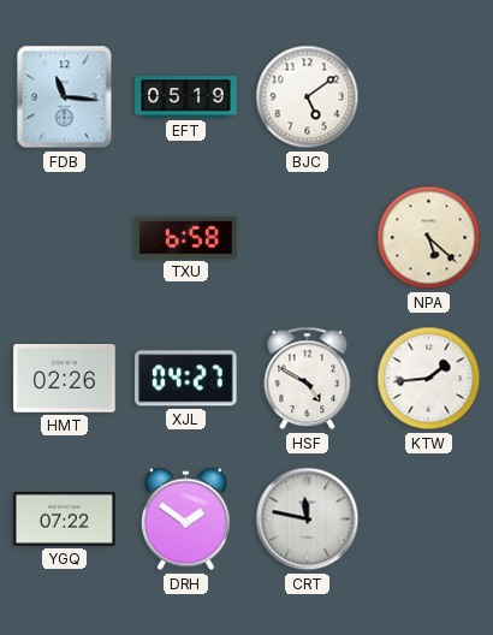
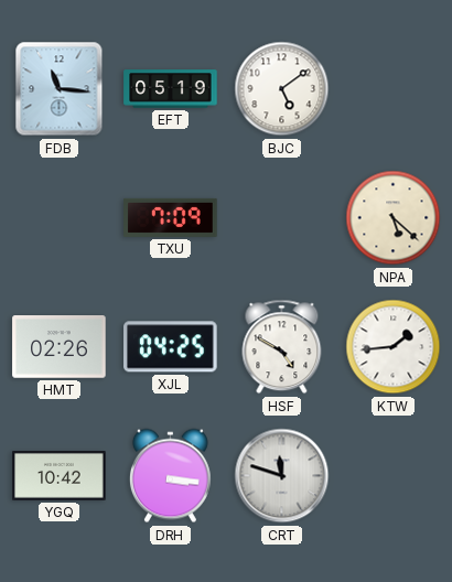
TXU: 6:58 -> 7:09
XJL: 04:27 -> 04:25
YGQ: 07:22 -> 10:42
DRH: 1:51 -> 3:16
CRT: 11:47 -> 11:48
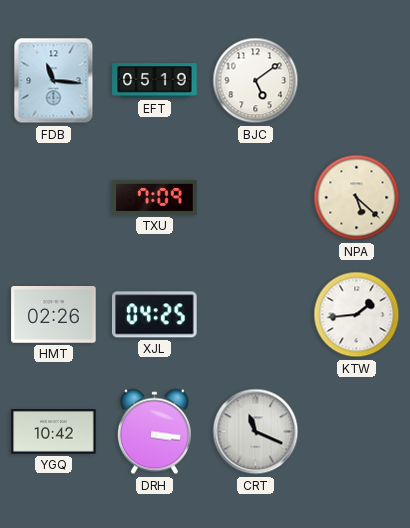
HSF: 4:50 -> none
CRT: 11:48 -> 11:19
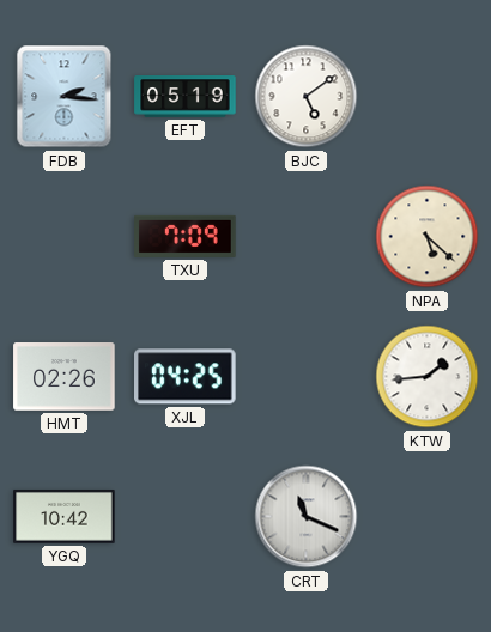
FDB: 11:16 -> 2:16
DRH: 3:16 -> none
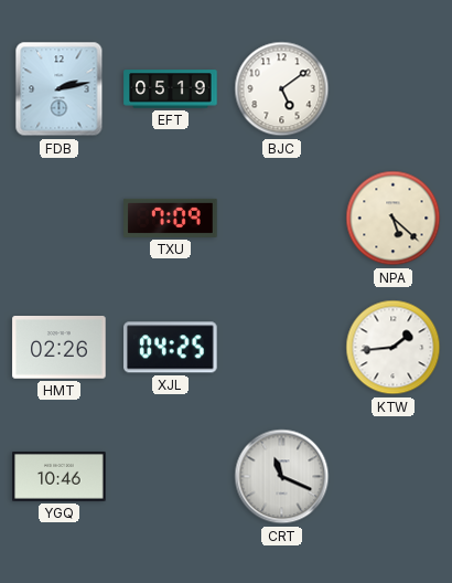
FDB: 2:16 -> 2:13
YGQ: 10:42 -> 10:46
